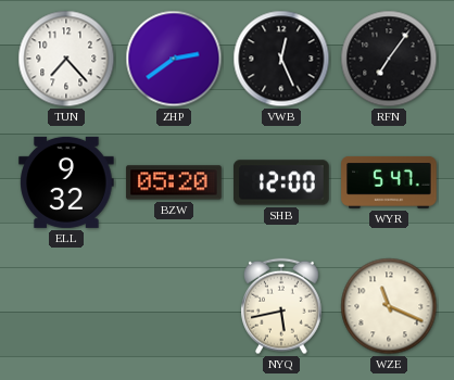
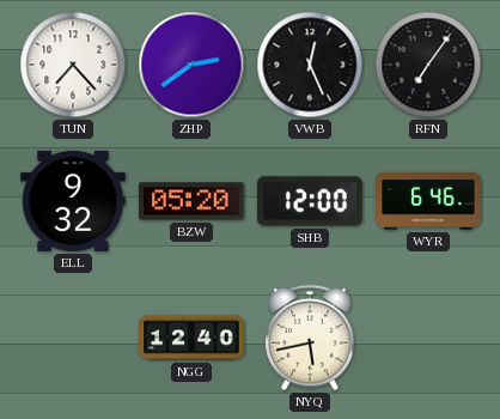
WYR: 5:47 -> 6:46
NGG: none -> 12:40
WZE: 11:19 -> none
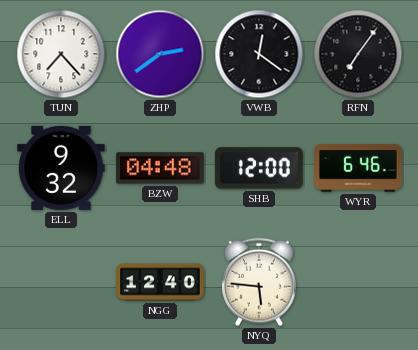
VWB: 12:26 -> 12:21
BZW: 05:20 -> 04:48
NYQ: 5:43 -> 5:46
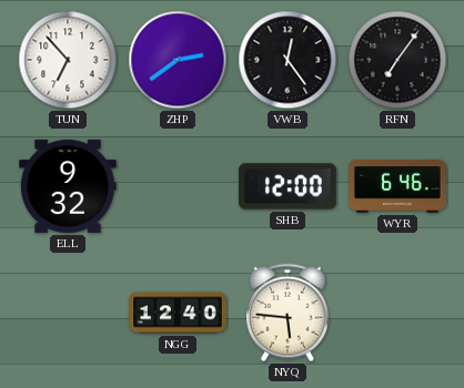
TUN: 7:23 -> 6:53
VWB: 12:21 -> 12:24
BZW: 04:48 -> none
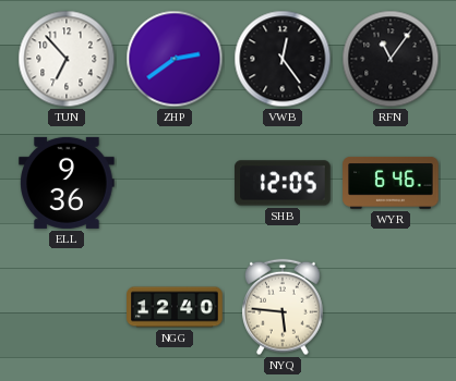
RFN: 7:06 -> 11:06
ELL: 9:32 -> 9:36
SHB: 12:00 -> 12:05
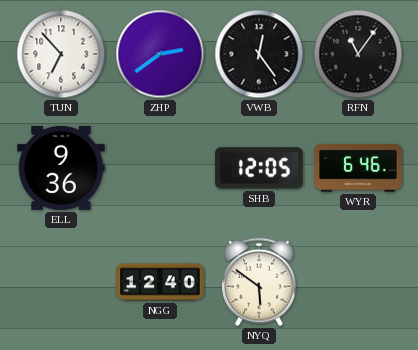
NYQ: 5:46 -> 5:51
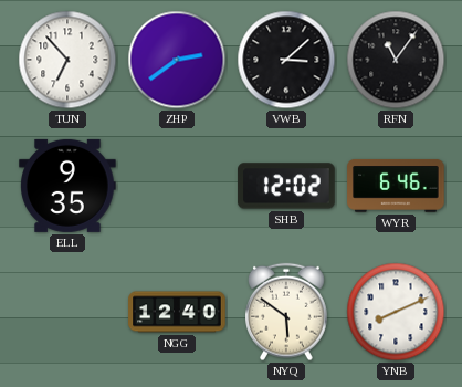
VWB: 12:24 -> 3:08
ELL: 9:36 -> 9:35
SHB: 12:05 -> 12:02
YNB: none -> 8:11
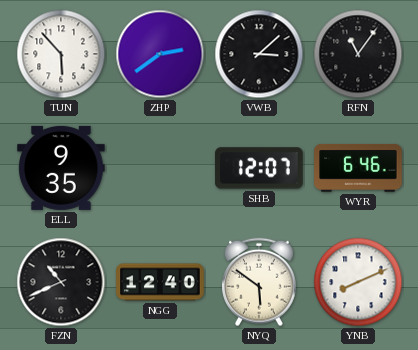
TUN: 6:53 -> 5:53
SHB: 12:02 -> 12:07
FZN: none -> 10:41
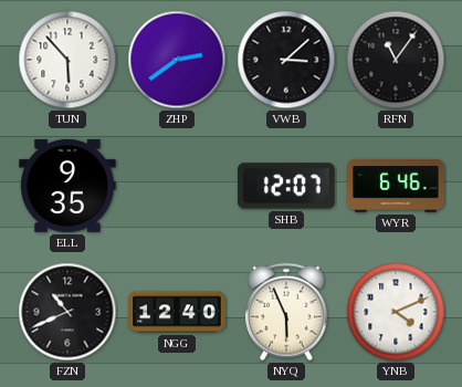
NYQ: 5:51 -> 5:56
YNB: 8:11 -> 4:11
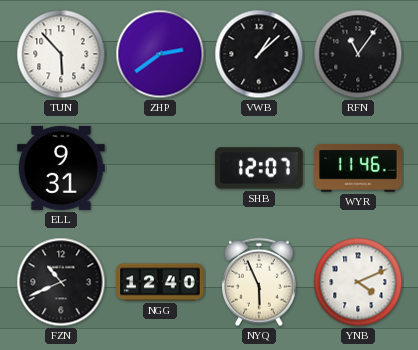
VWB: 3:08 -> 1:08
ELL: 9:35 -> 9:31
WYR: 6:46 -> 11:46
